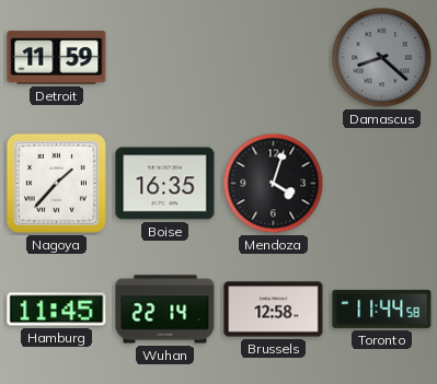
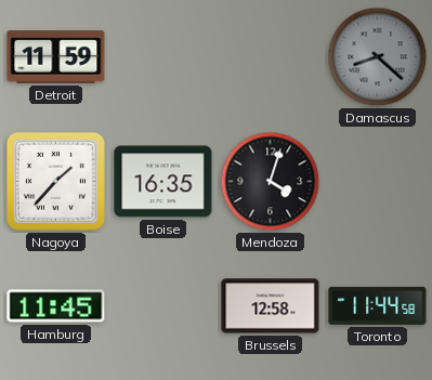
Wuhan: 22:14 -> none
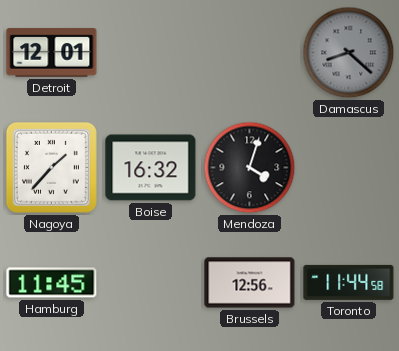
Detroit: 11:59 -> 12:01
Boise: 16:35 -> 16:32
Brussels: 12:58 -> 12:56
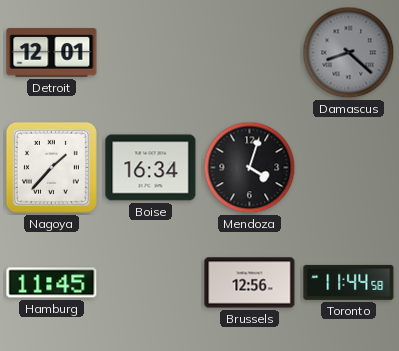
Boise: 16:32 -> 16:34
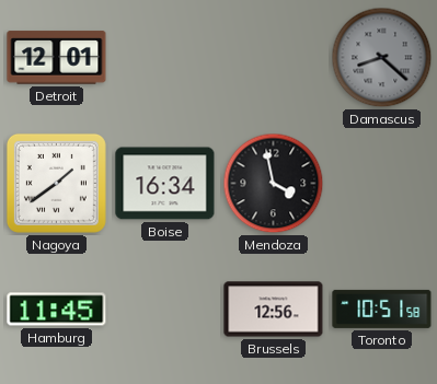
Nagoya: 1:37 -> 1:39
Mendoza: 4:03 -> 3:58
Toronto: 11:44 -> 10:51
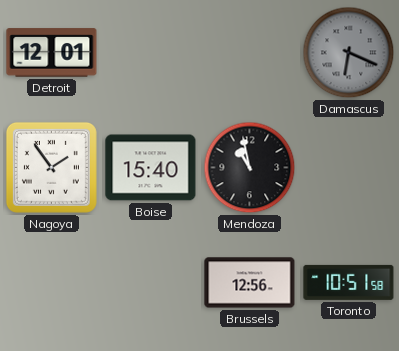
Damascus: 8:22 -> 6:19
Nagoya: 1:39 -> 1:54
Boise: 16:34 -> 15:40
Mendoza: 3:58 -> 10:58
Hamburg: 11:45 -> none
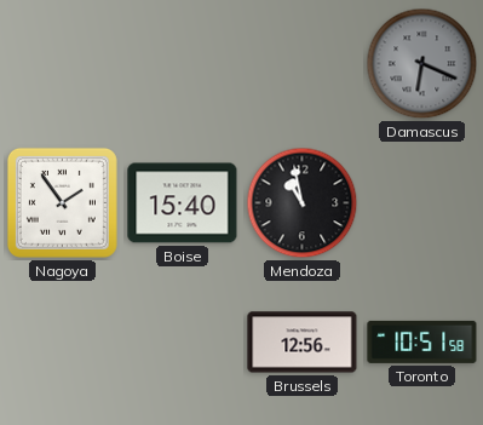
Detroit: 12:01 -> none
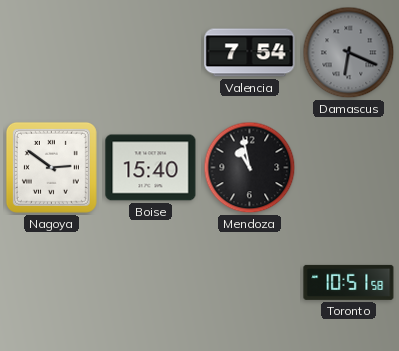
Valencia: none -> 7:54
Nagoya: 1:54 -> 2:51
Brussels: 12:56 -> none
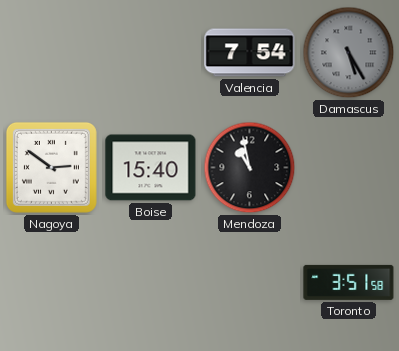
Damascus: 6:19 -> 5:25
Toronto: 10:51 -> 3:51
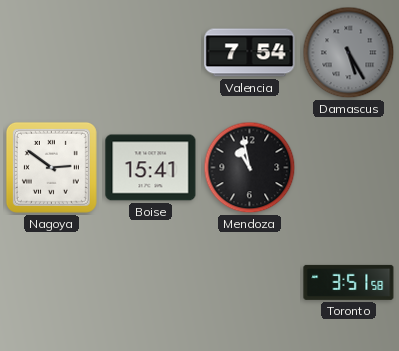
Boise: 15:40 -> 15:41
